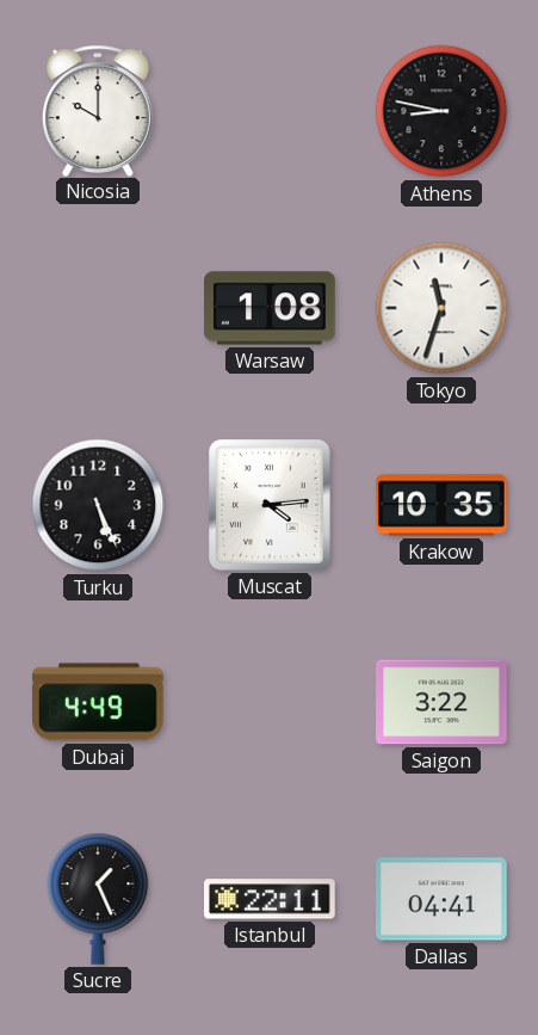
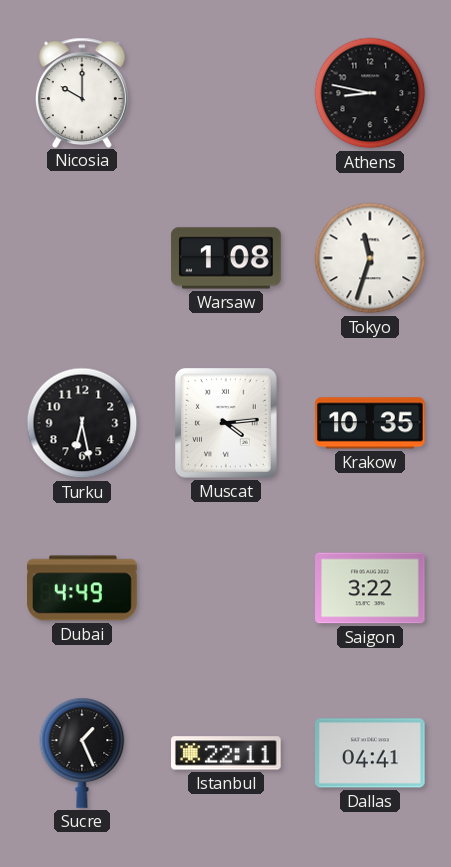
Turku: 5:26 -> 6:28
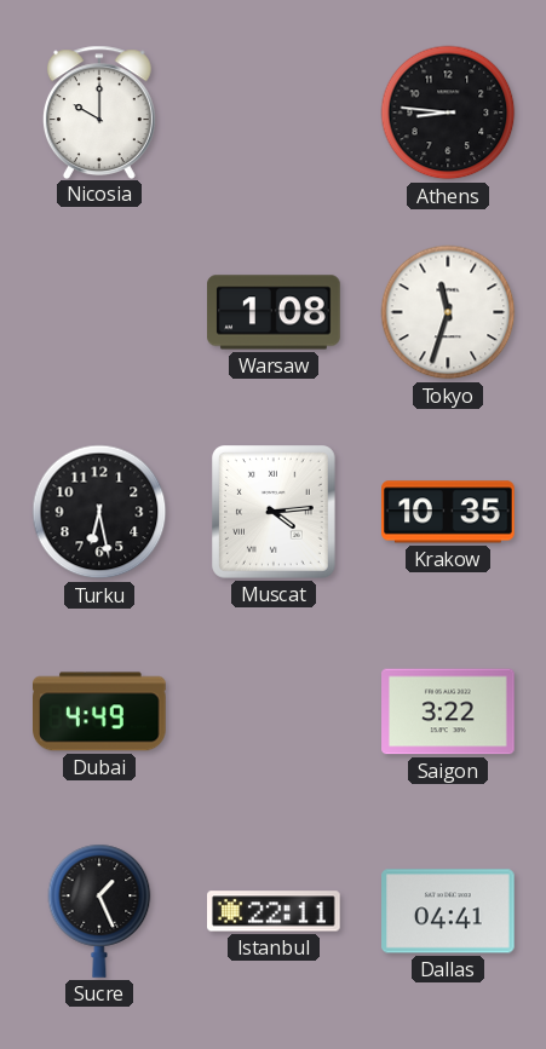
Athens: 8:47 -> 8:46
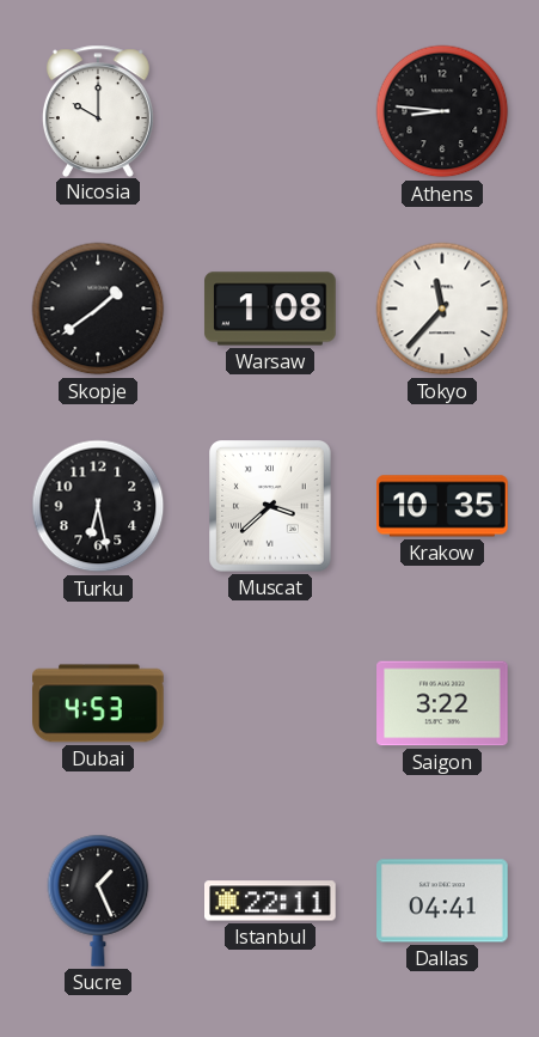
Skopje: none -> 1:39
Tokyo: 11:33 -> 11:37
Muscat: 4:14 -> 3:38
Dubai: 4:49 -> 4:53
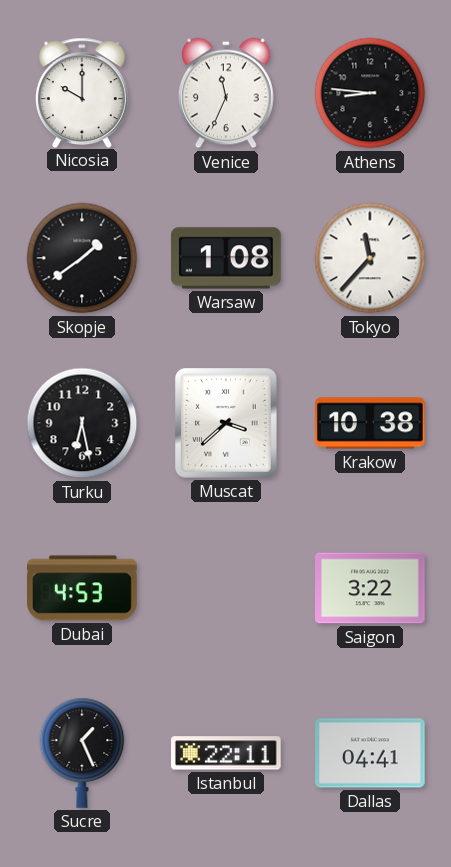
Venice: none -> 11:34
Krakow: 10:35 -> 10:38
